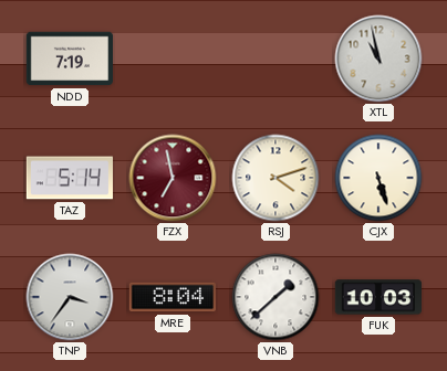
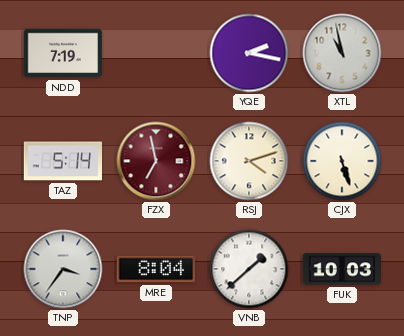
YQE: none -> 2:17
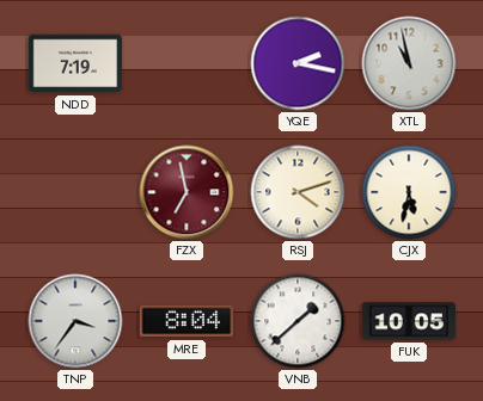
TAZ: 5:14 -> none
CJX: 5:27 -> 5:32
FUK: 10:03 -> 10:05
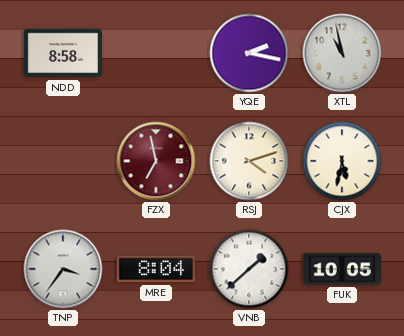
NDD: 7:19 -> 8:58
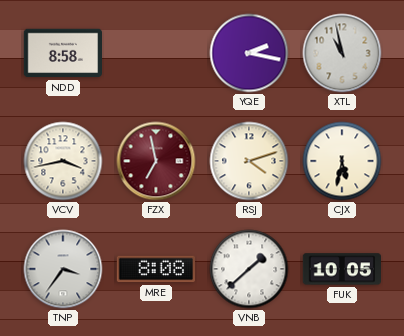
VCV: none -> 3:43
MRE: 8:04 -> 8:08
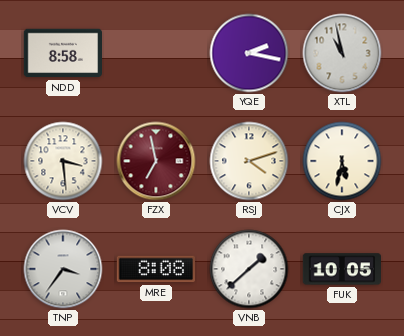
VCV: 3:43 -> 3:29
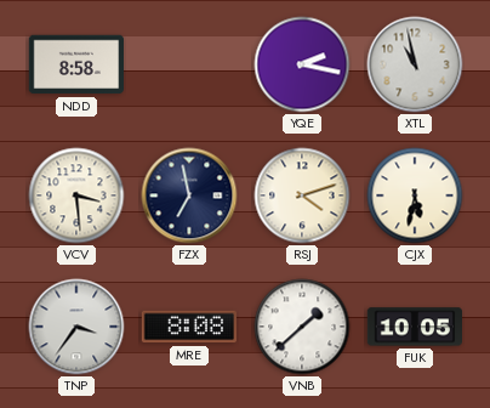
FZX dial: burgundy -> navy
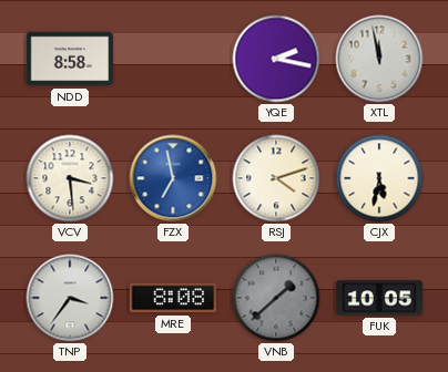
XTL: 10:58 -> 11:58
FZX dial: navy -> blue
VNB dial: white -> grey
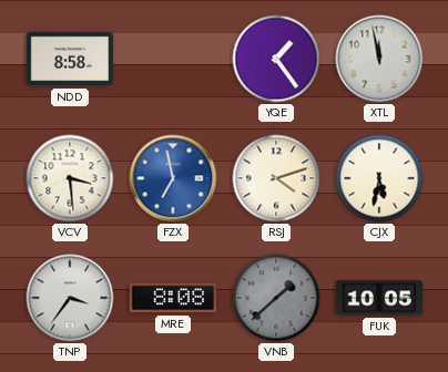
YQE: 2:17 -> 1:24
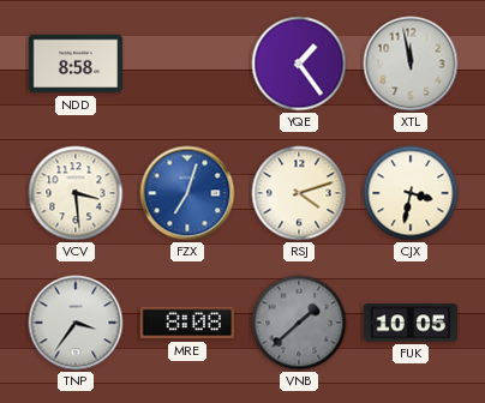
FZX: 6:58 -> 7:03
CJX: 5:32 -> 3:32
